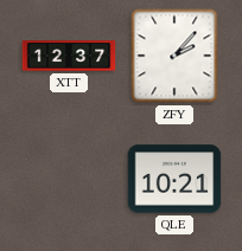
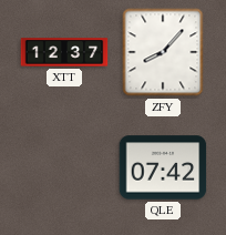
ZFY: 2:07 -> 8:07
QLE: 10:21 -> 07:42
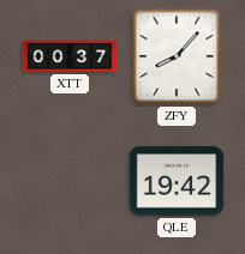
XTT: 12:37 -> 00:37
QLE: 07:42 -> 19:42
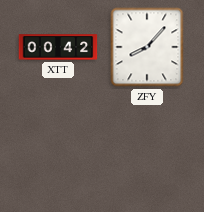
XTT: 00:37 -> 00:42
QLE: 19:42 -> none
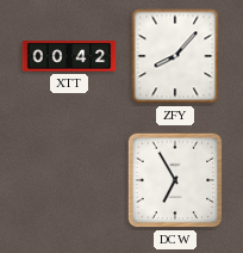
DCW: none -> 6:55
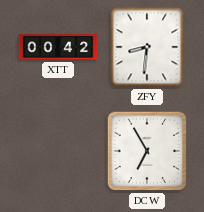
ZFY: 8:07 -> 8:31
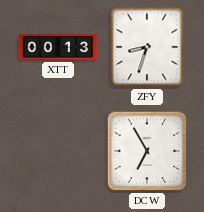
XTT: 00:42 -> 00:13
ZFY: 8:31 -> 8:33
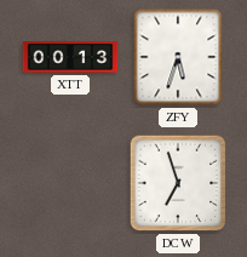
ZFY: 8:33 -> 5:33
DCW: 6:55 -> 6:57
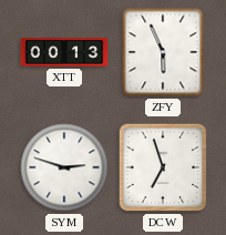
ZFY: 5:33 -> 5:56
SYM: none -> 2:48
